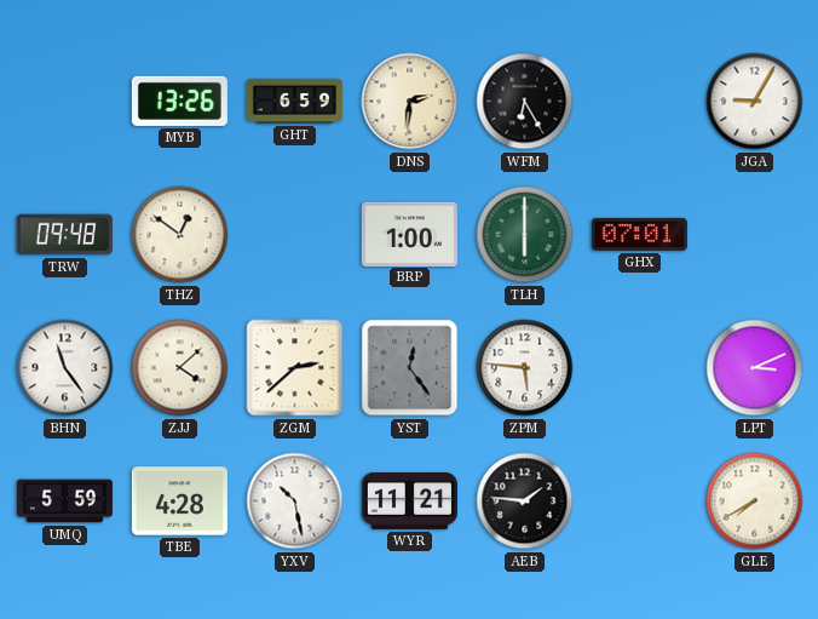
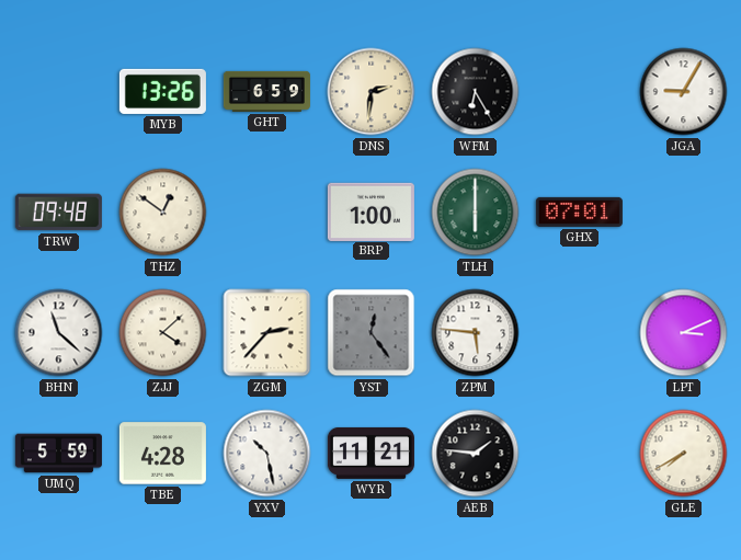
BHN: 11:24 -> 11:22
ZGM: 2:38 -> 2:37
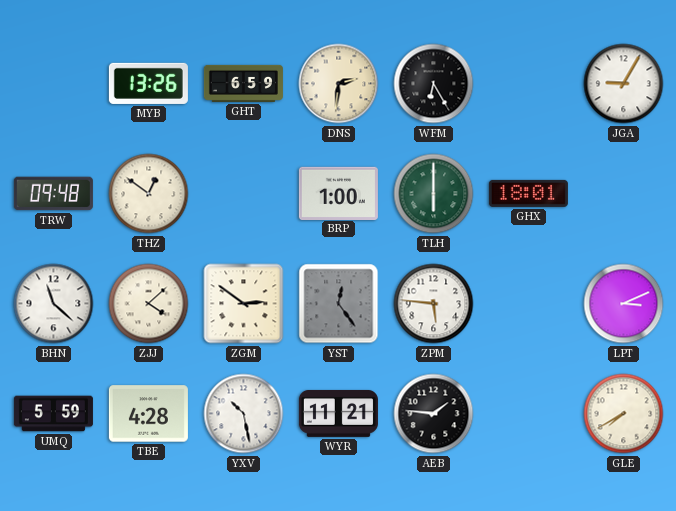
GHX: 07:01 -> 18:01
ZGM: 2:37 -> 2:51
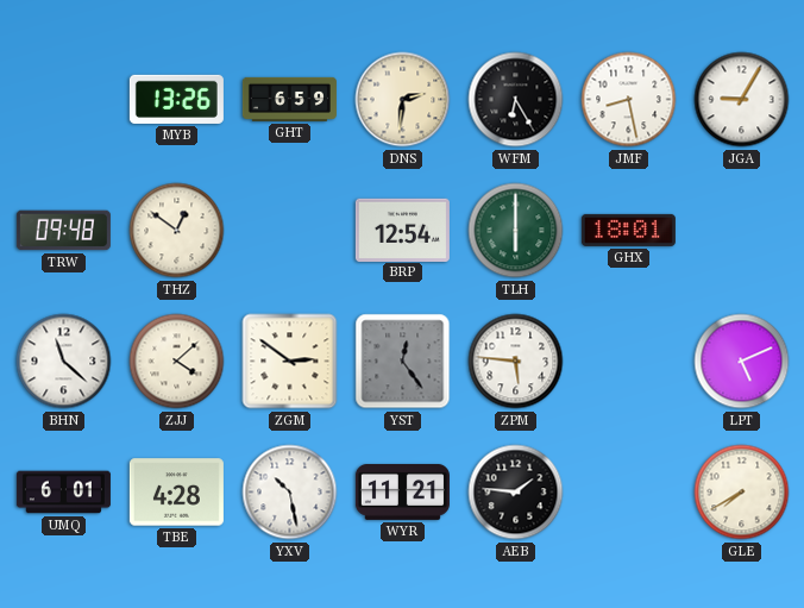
JMF: none -> 8:28
BRP: 1:00 -> 12:54
LPT: 3:11 -> 5:11
UMQ: 5:59 -> 6:01
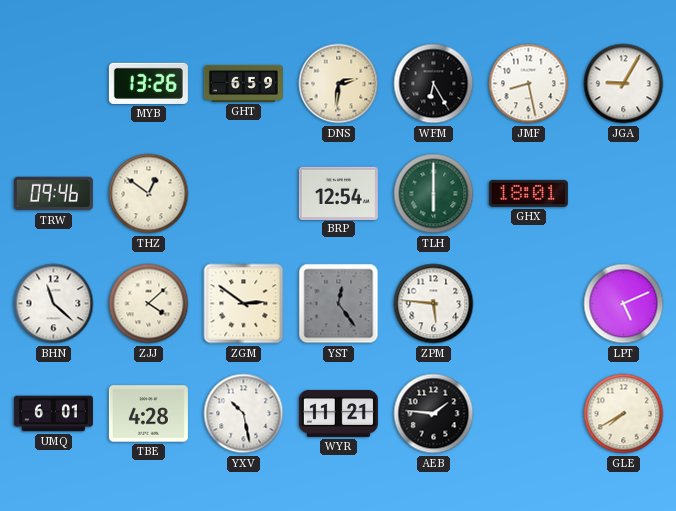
TRW: 09:48 -> 09:46
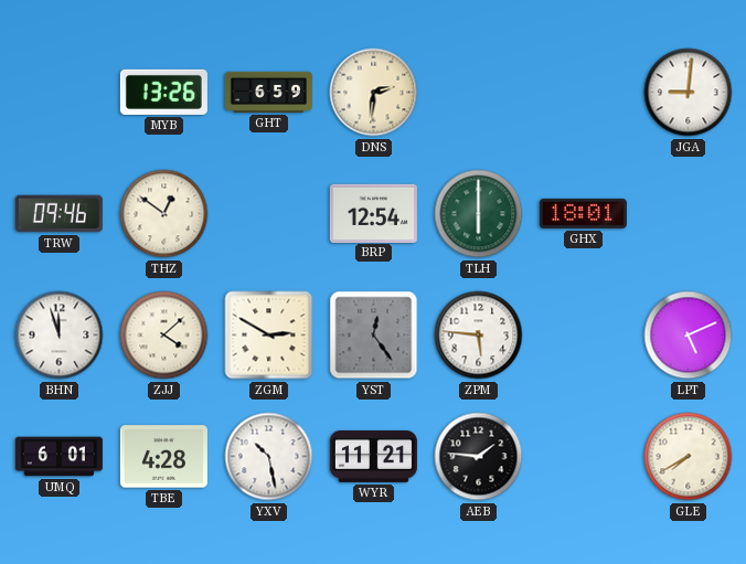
WFM: 6:25 -> none
JMF: 8:28 -> none
JGA: 9:05 -> 9:01
BHN: 11:22 -> 11:57
ZGM: 2:51 -> 2:50
